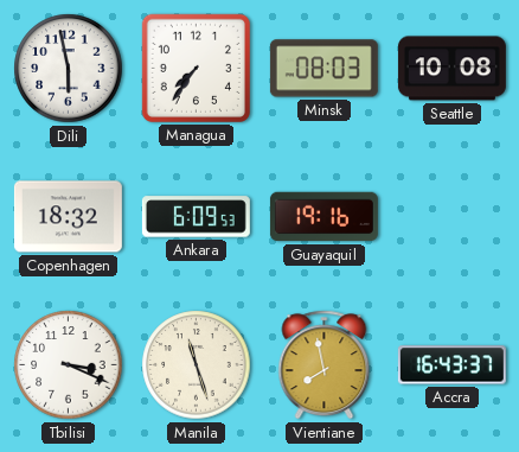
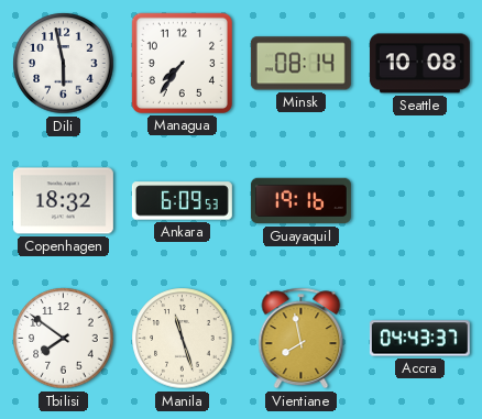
Minsk: 08:03 -> 08:14
Tbilisi: 3:19 -> 7:51
Accra: 16:43 -> 04:43
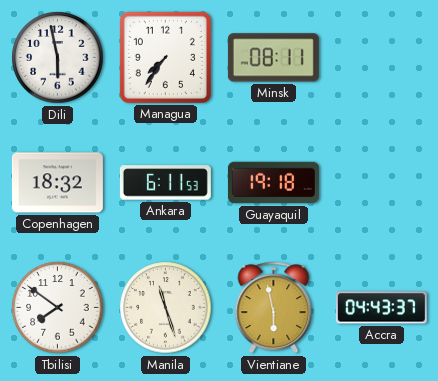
Minsk: 08:14 -> 08:11
Seattle: 10:08 -> none
Ankara: 6:09 -> 6:11
Guayaquil: 19:16 -> 19:18
Vientiane: 7:58 -> 5:58
